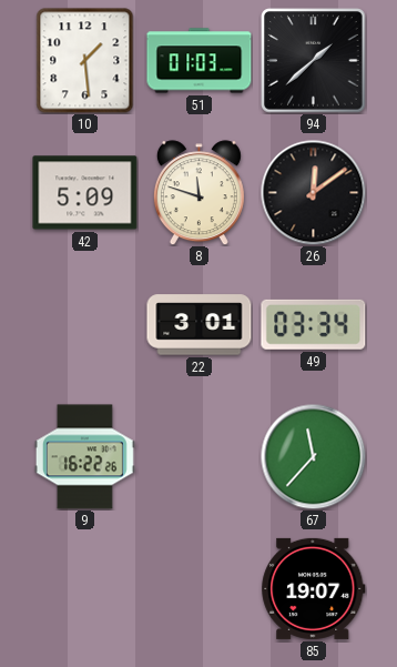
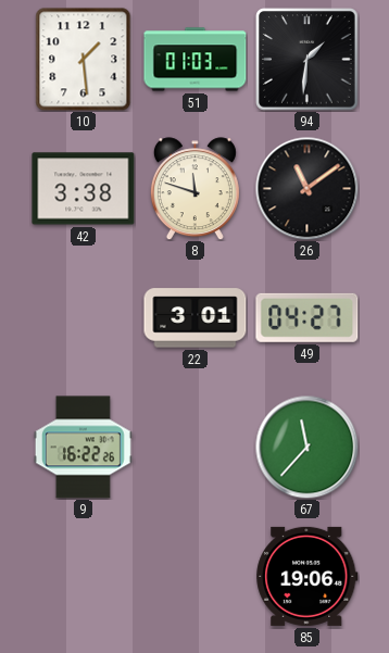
94: 1:38 -> 1:31
42: 5:09 -> 3:38
26: 12:09 -> 11:09
49: 03:34 -> 04:27
85: 19:07 -> 19:06
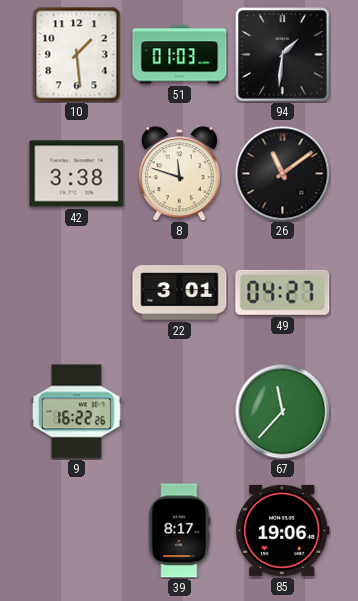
39: none -> 8:17
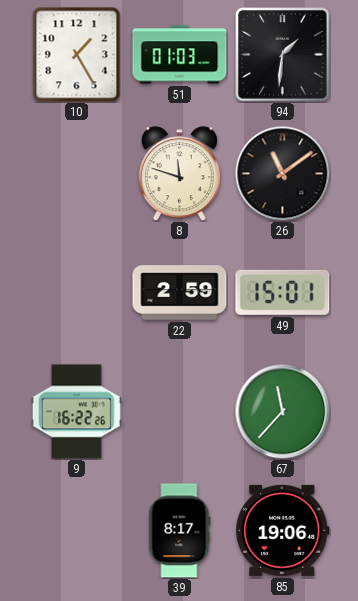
10: 1:29 -> 1:25
42: 3:38 -> none
22: 3:01 -> 2:59
49: 04:27 -> 15:01
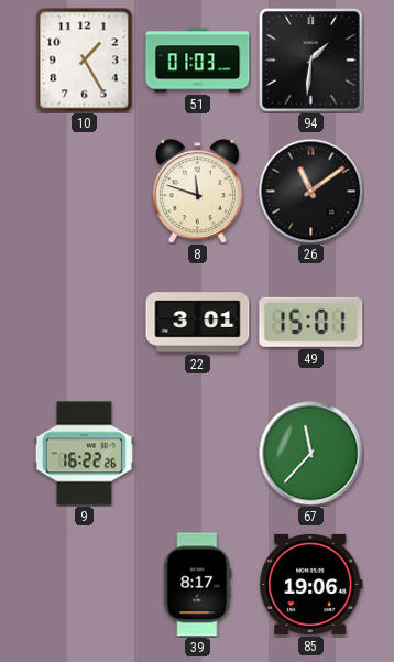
22: 2:59 -> 3:01
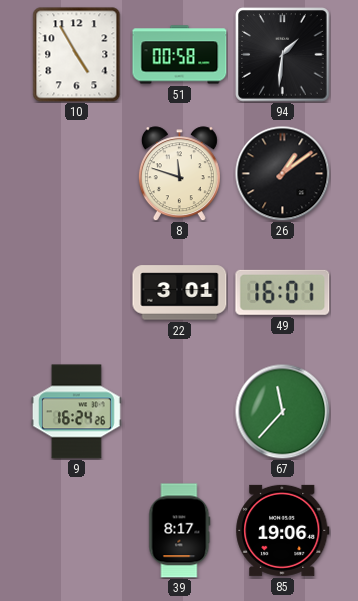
10: 1:25 -> 4:55
51: 01:03 -> 00:58
26: 11:09 -> 1:09
49: 15:01 -> 16:01
9: 16:22 -> 16:24
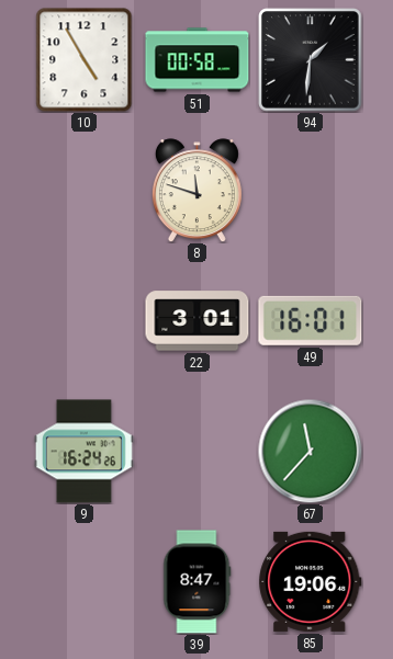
26: 1:09 -> none
39: 8:17 -> 8:47
